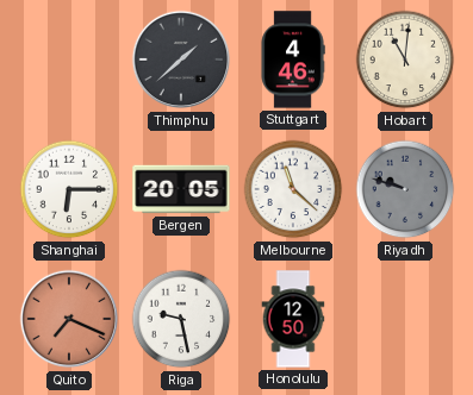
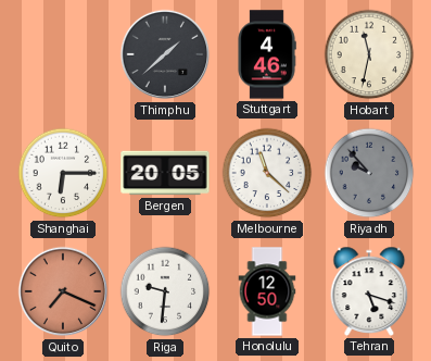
Hobart: 11:01 -> 11:32
Riyadh: 9:48 -> 9:53
Riga: 9:28 -> 9:31
Tehran: none -> 5:18
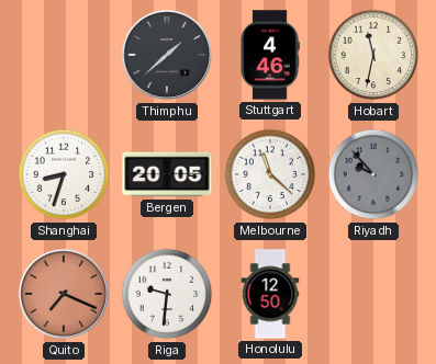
Shanghai: 6:15 -> 8:33
Tehran: 5:18 -> none
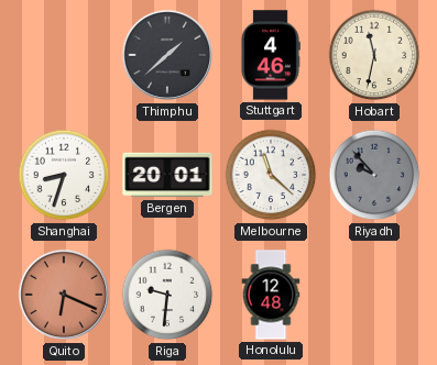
Bergen: 20:05 -> 20:01
Quito: 7:19 -> 6:19
Honolulu: 12:50 -> 12:48
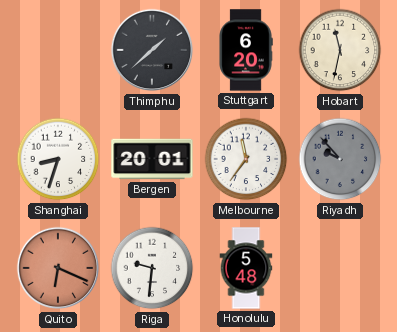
Stuttgart: 4:46 -> 6:20
Melbourne: 11:22 -> 11:36
Honolulu: 12:48 -> 5:48
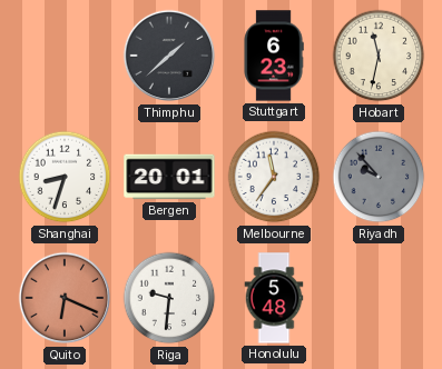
Stuttgart: 6:20 -> 6:23
